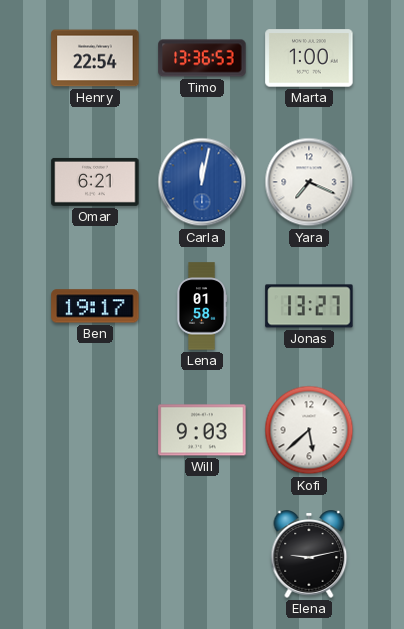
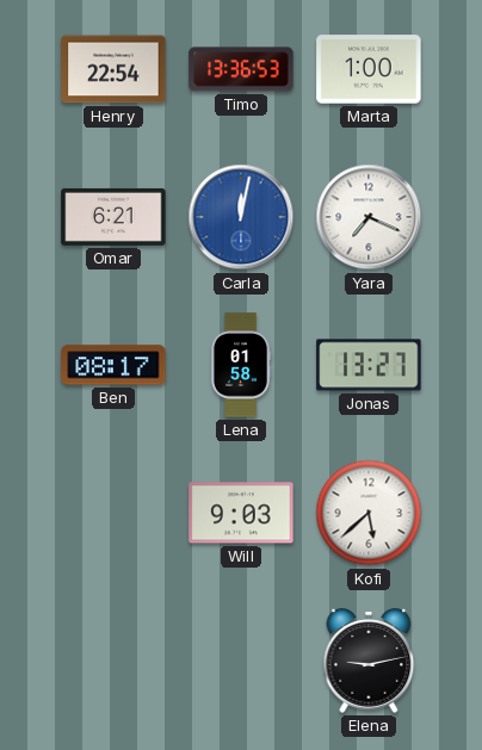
Ben: 19:17 -> 08:17
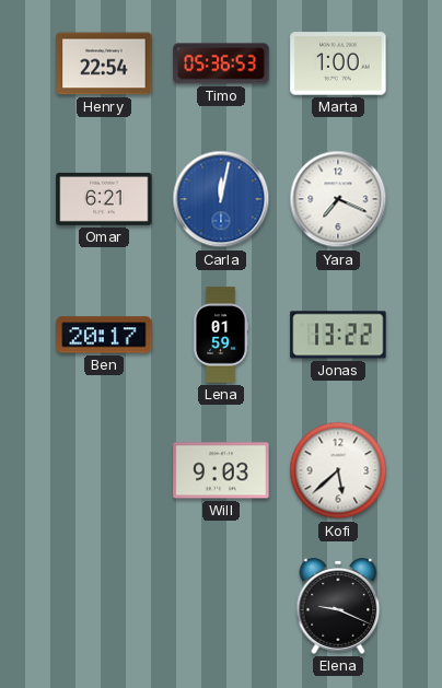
Timo: 13:36 -> 05:36
Ben: 08:17 -> 20:17
Lena: 01:58 -> 01:59
Jonas: 13:27 -> 13:22
Elena: 9:13 -> 9:19
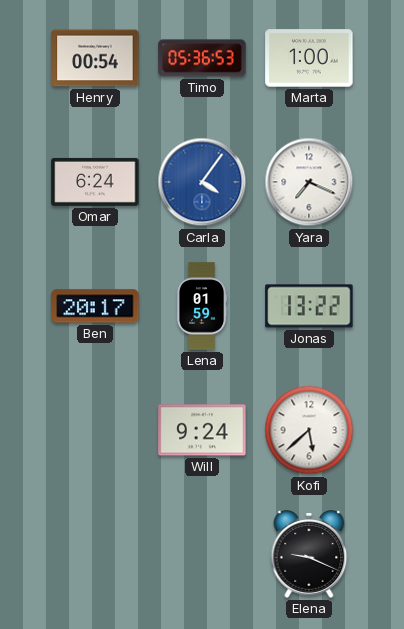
Henry: 22:54 -> 00:54
Omar: 6:21 -> 6:24
Carla: 12:02 -> 4:06
Will: 9:03 -> 9:24
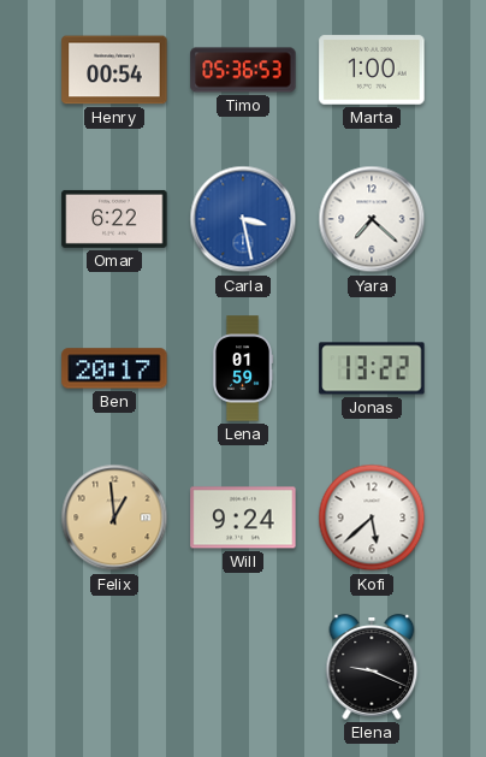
Omar: 6:24 -> 6:22
Carla: 4:06 -> 3:28
Yara: 7:19 -> 7:22
Felix: none -> 12:59
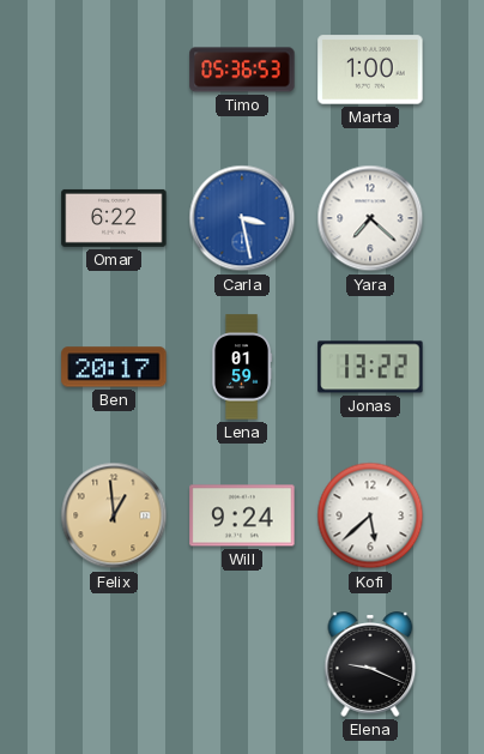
Henry: 00:54 -> none
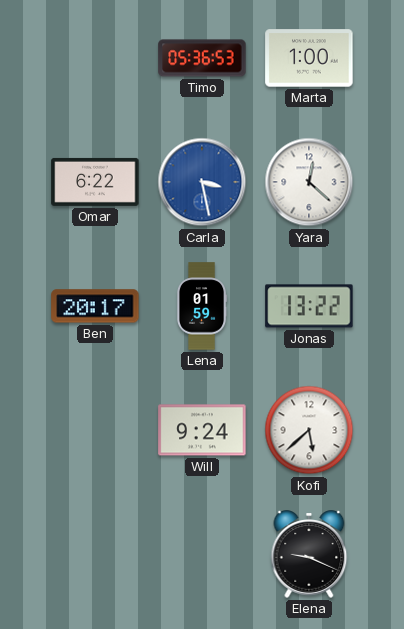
Yara: 7:22 -> 12:22
Felix: 12:59 -> none
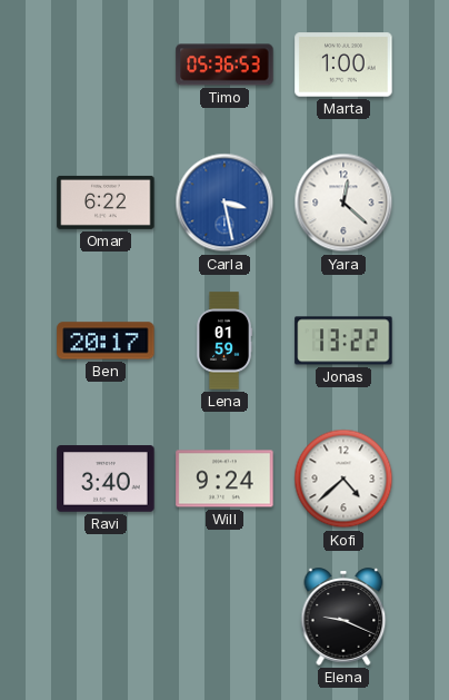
Ravi: none -> 3:40
Kofi: 5:38 -> 4:38
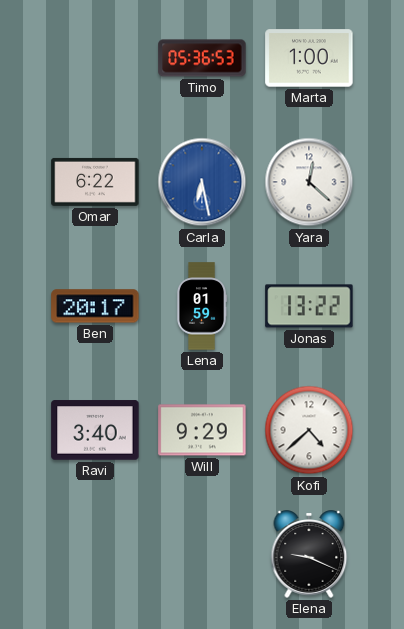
Carla: 3:28 -> 6:28
Will: 9:24 -> 9:29
